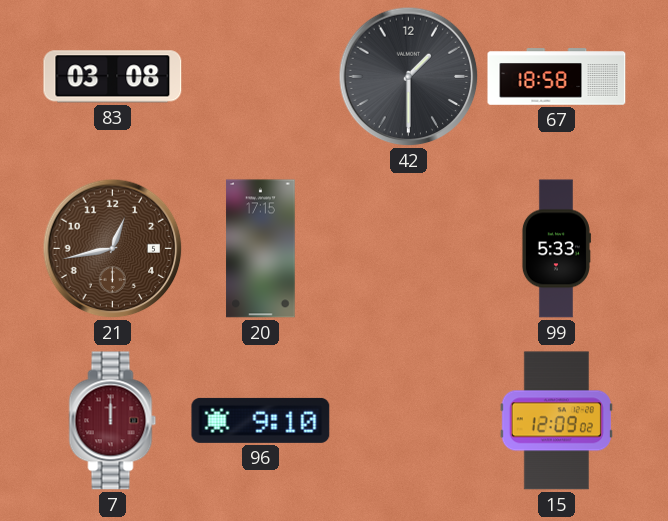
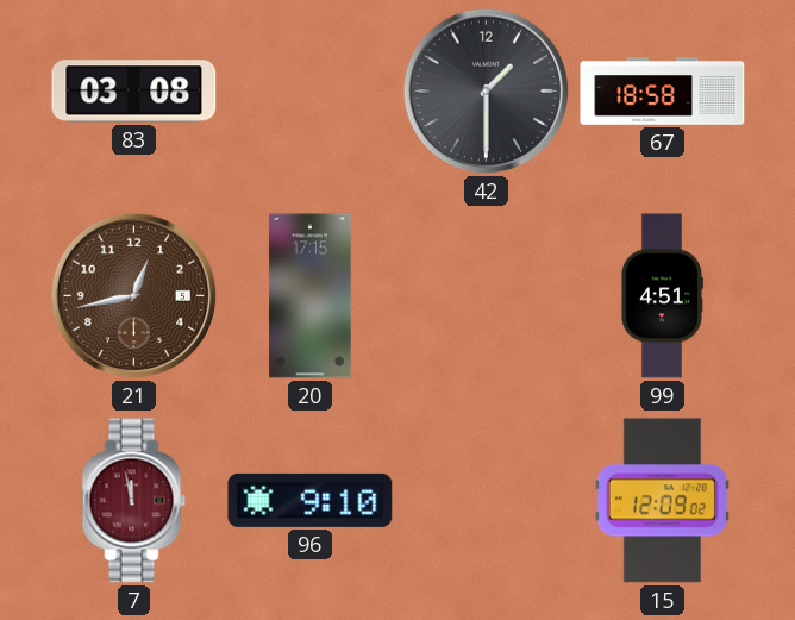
99: 5:33 -> 4:51
7: 12:00 -> 11:58
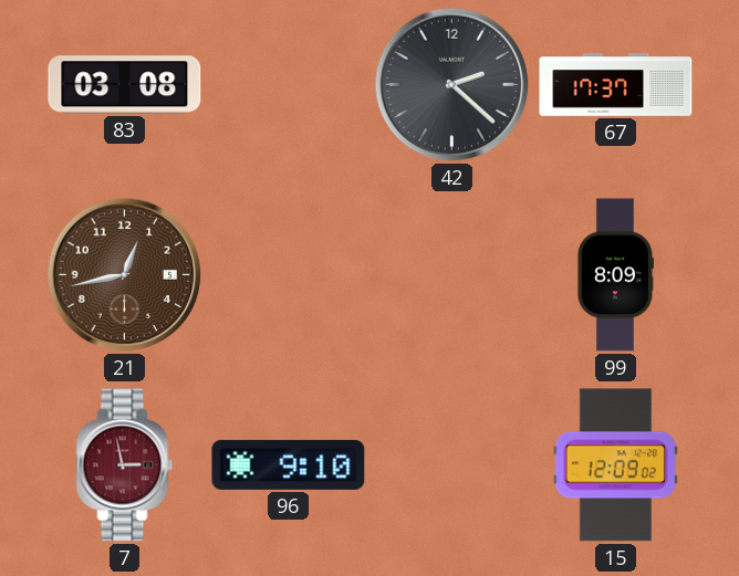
42: 1:30 -> 2:22
67: 18:58 -> 17:37
20: 17:15 -> none
99: 4:51 -> 8:09
7: 11:58 -> 2:58
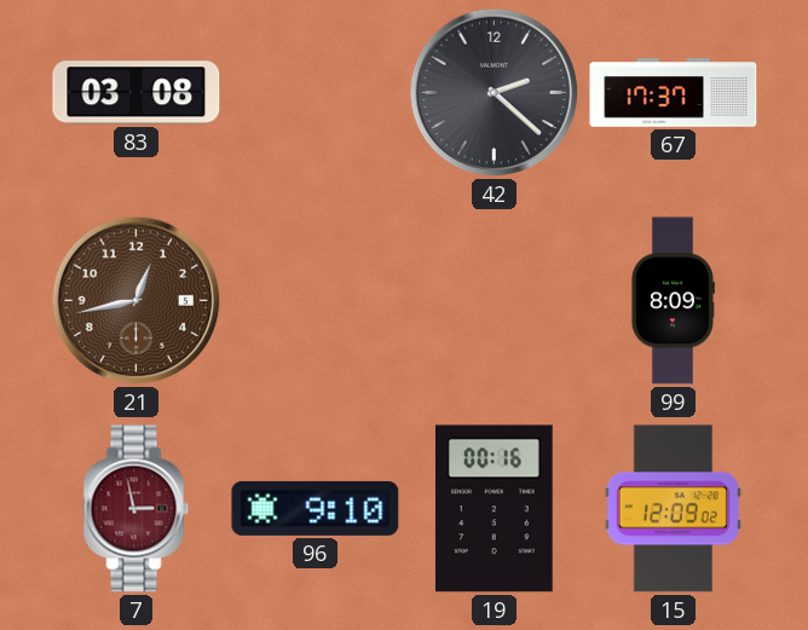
19: none -> 00:16
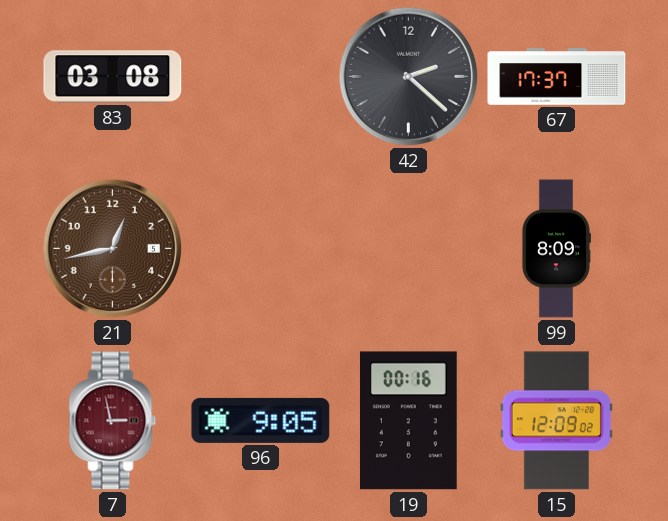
96: 9:10 -> 9:05
